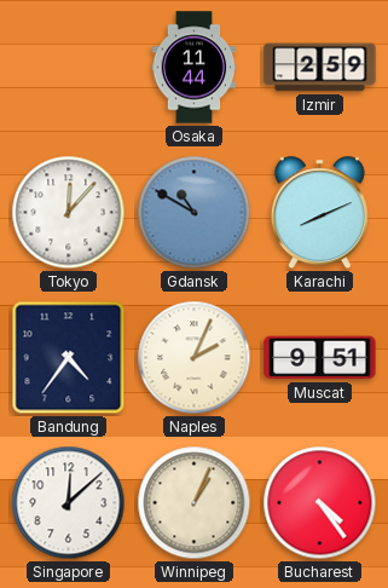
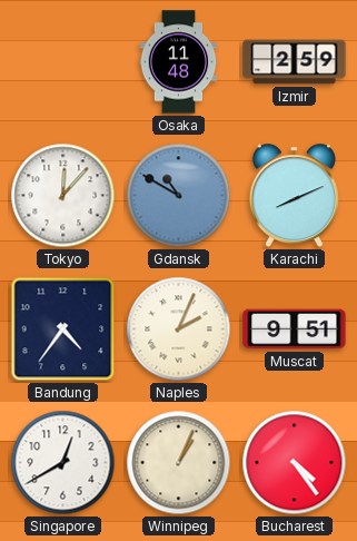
Osaka: 11:44 -> 11:48
Singapore: 12:08 -> 12:40
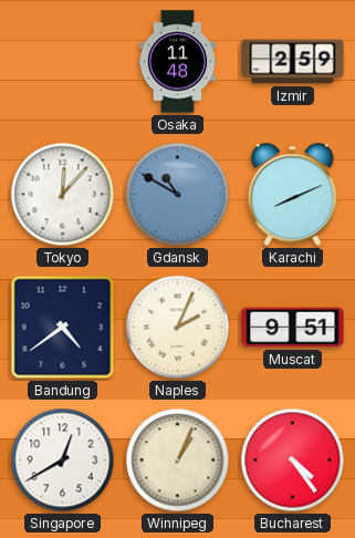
Bandung: 4:36 -> 4:39
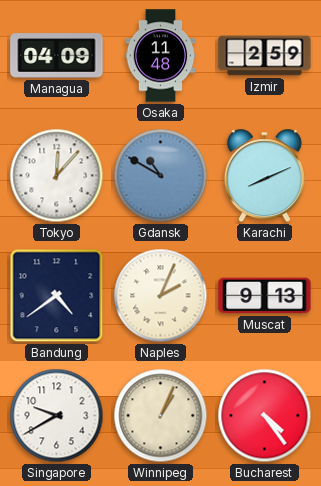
Managua: none -> 04:09
Muscat: 9:51 -> 9:13
Singapore: 12:40 -> 9:40
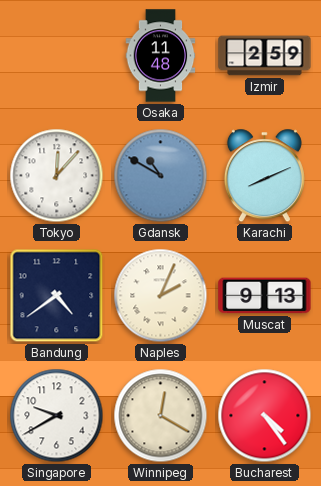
Managua: 04:09 -> none
Winnipeg: 1:04 -> 12:20
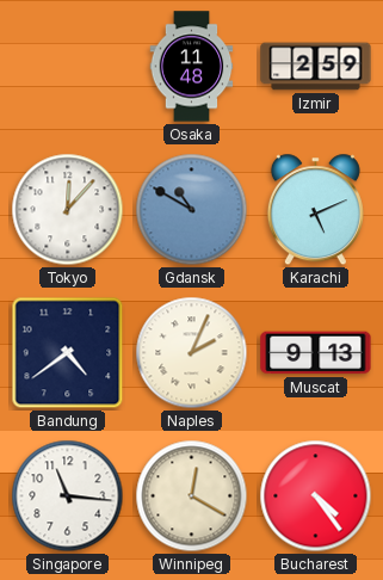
Karachi: 8:11 -> 5:11
Singapore: 9:40 -> 11:16
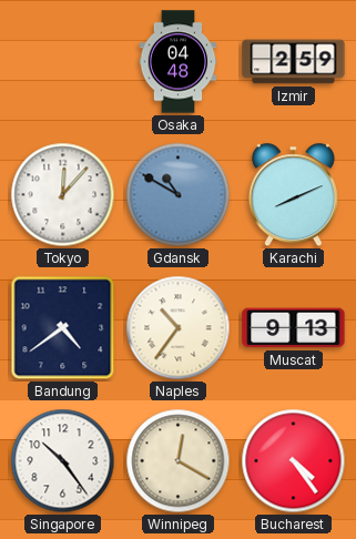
Osaka: 11:48 -> 04:48
Karachi: 5:11 -> 8:11
Naples: 2:04 -> 10:36
Singapore: 11:16 -> 10:24
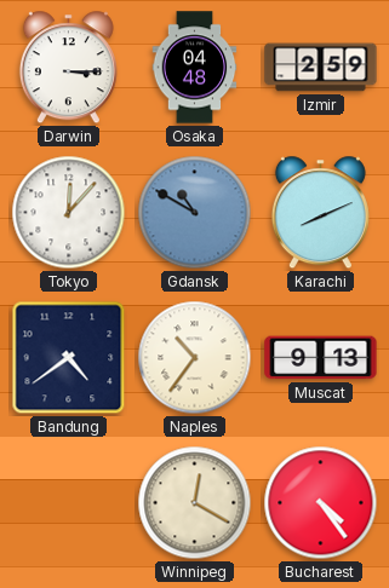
Darwin: none -> 3:15
Singapore: 10:24 -> none
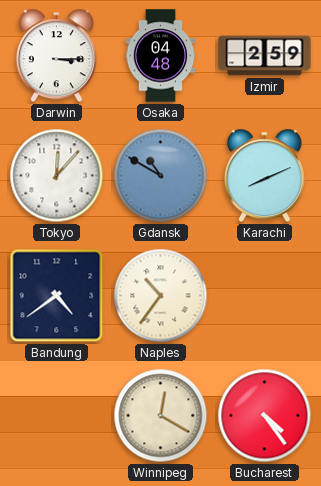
Muscat: 9:13 -> none
